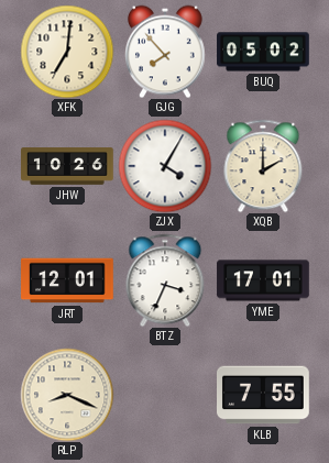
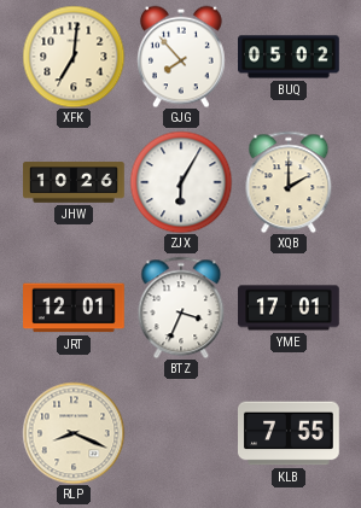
ZJX: 4:05 -> 6:05
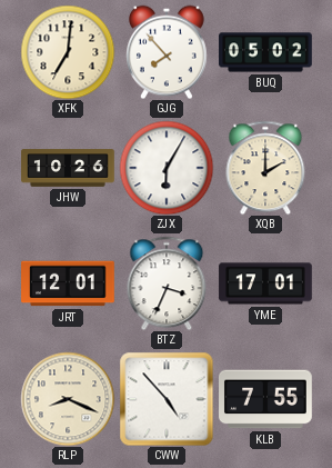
CWW: none -> 4:53
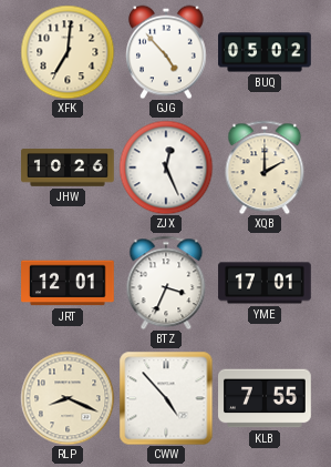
GJG: 7:53 -> 4:53
ZJX: 6:05 -> 12:26
